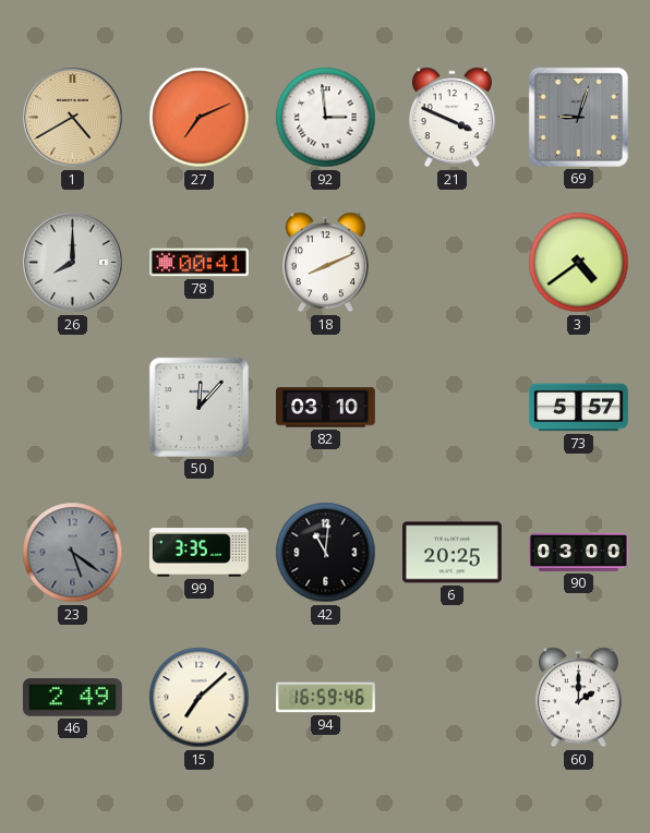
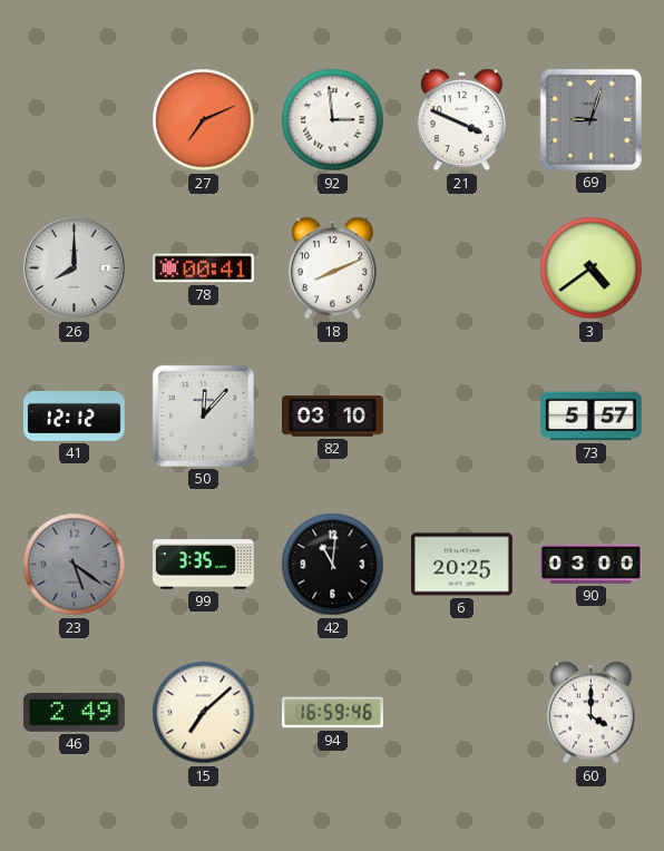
1: 4:40 -> none
41: none -> 12:12
60: 2:00 -> 4:00
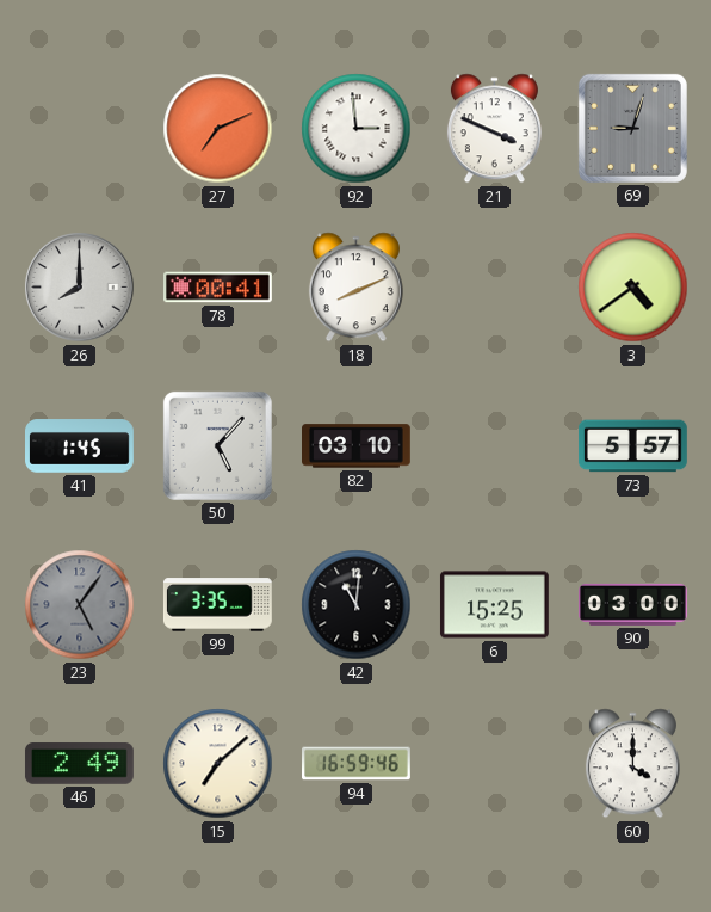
41: 12:12 -> 1:45
50: 12:07 -> 5:07
23: 5:21 -> 5:06
6: 20:25 -> 15:25
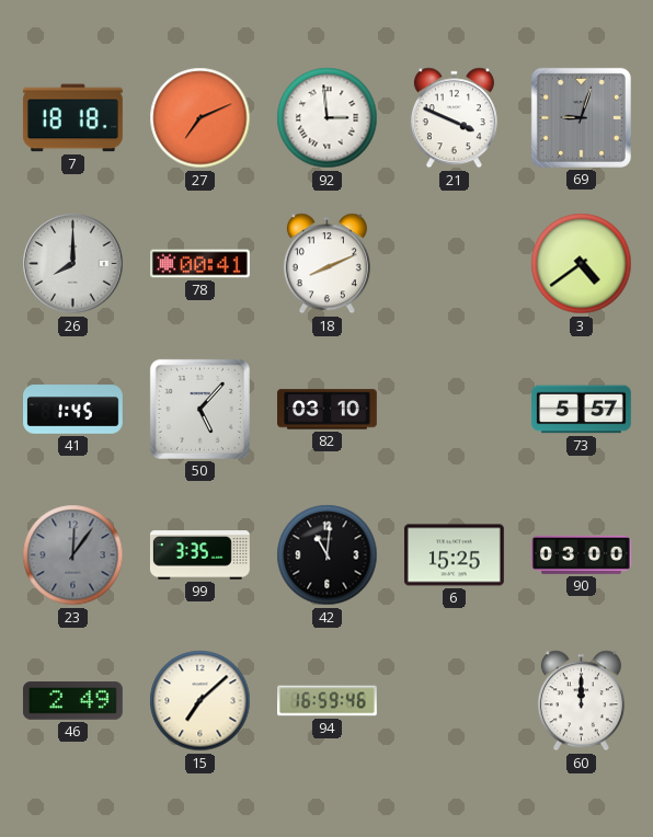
7: none -> 18:18
23: 5:06 -> 12:06
60: 4:00 -> 12:00
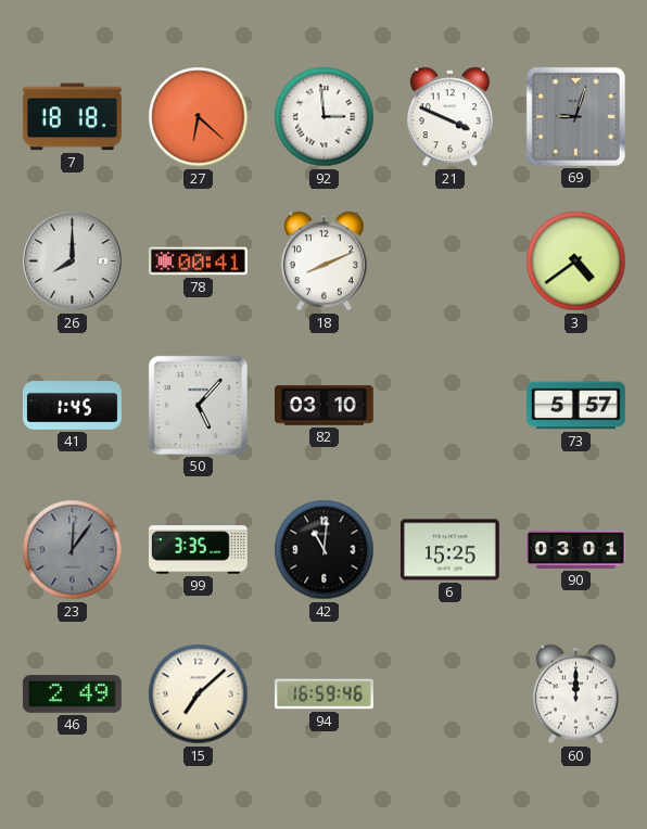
27: 7:11 -> 6:22
90: 03:00 -> 03:01
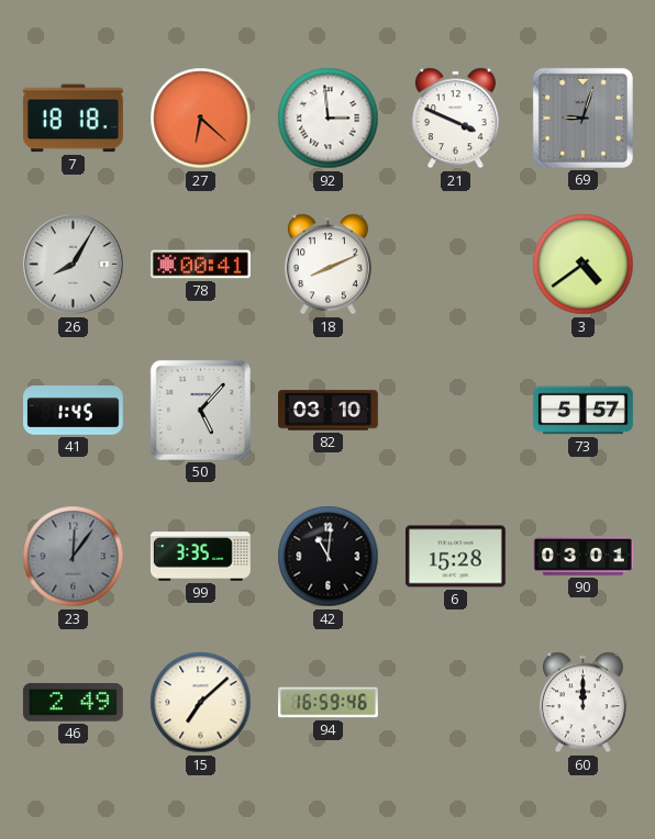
26: 8:00 -> 8:05
6: 15:25 -> 15:28
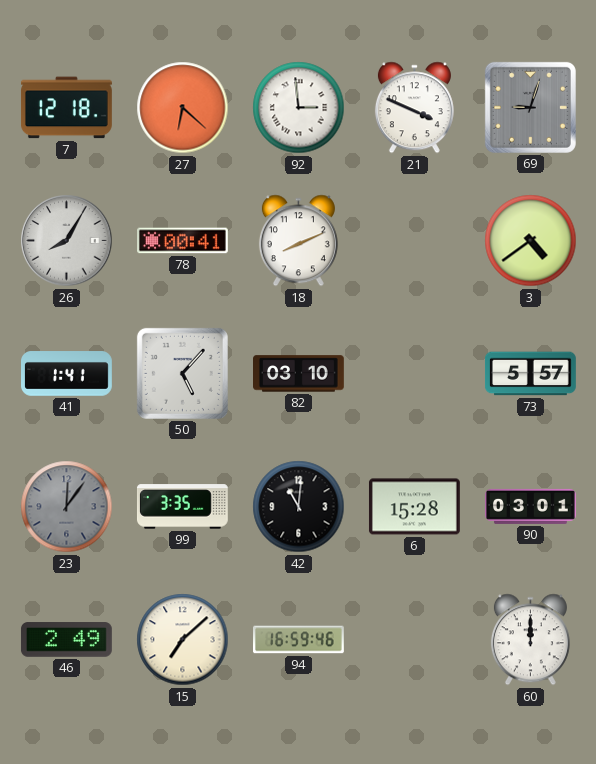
7: 18:18 -> 12:18
41: 1:45 -> 1:41
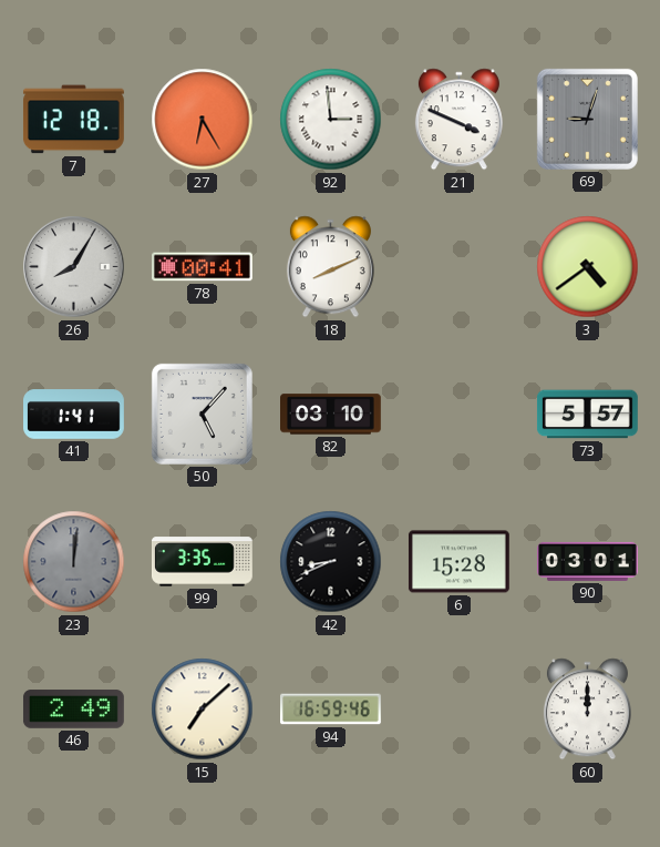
27: 6:22 -> 6:25
23: 12:06 -> 12:01
42: 11:01 -> 8:41
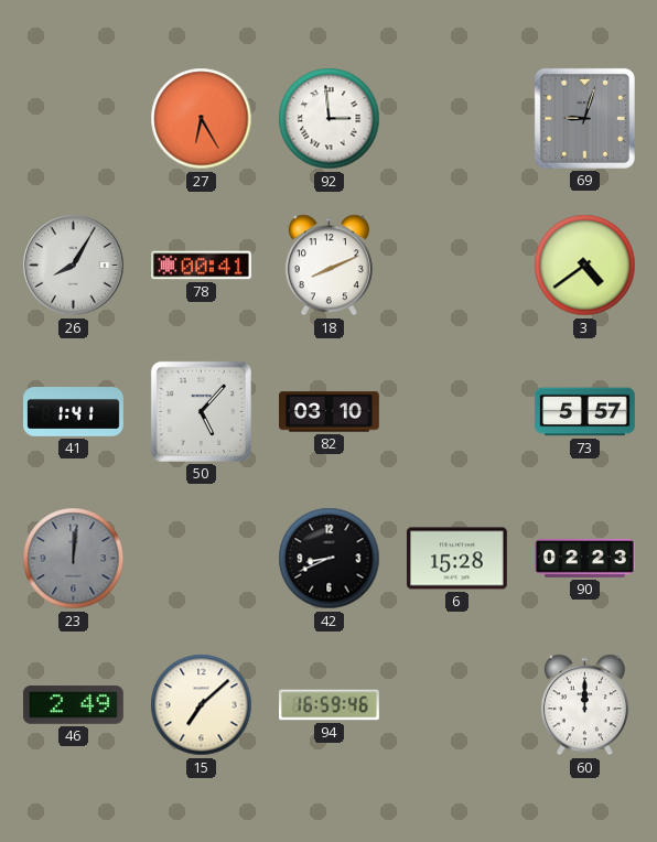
7: 12:18 -> none
21: 3:49 -> none
99: 3:35 -> none
90: 03:01 -> 02:23
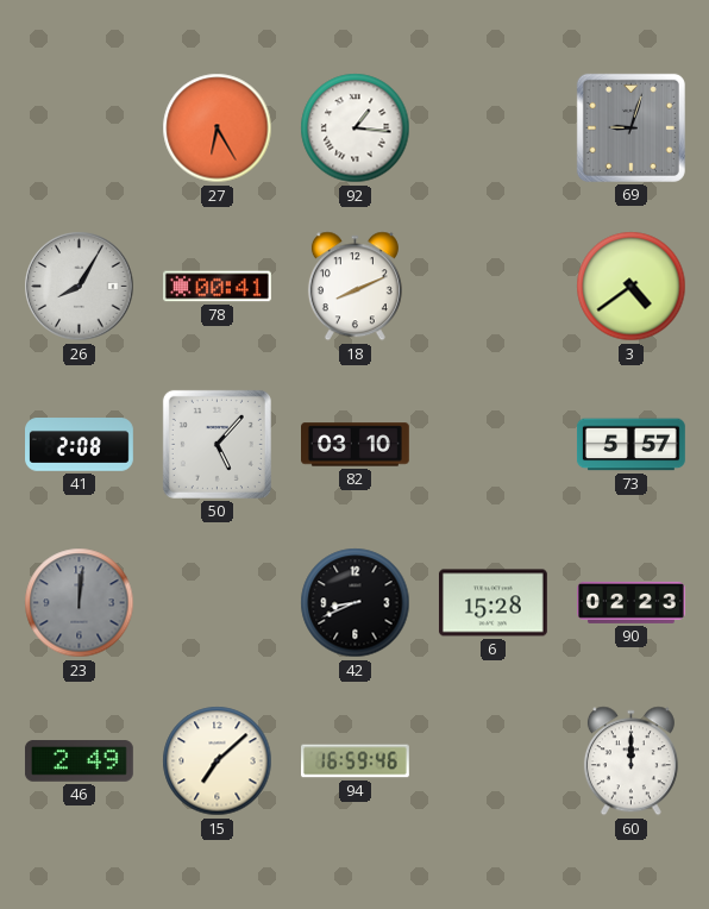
92: 2:59 -> 1:16
41: 1:41 -> 2:08
